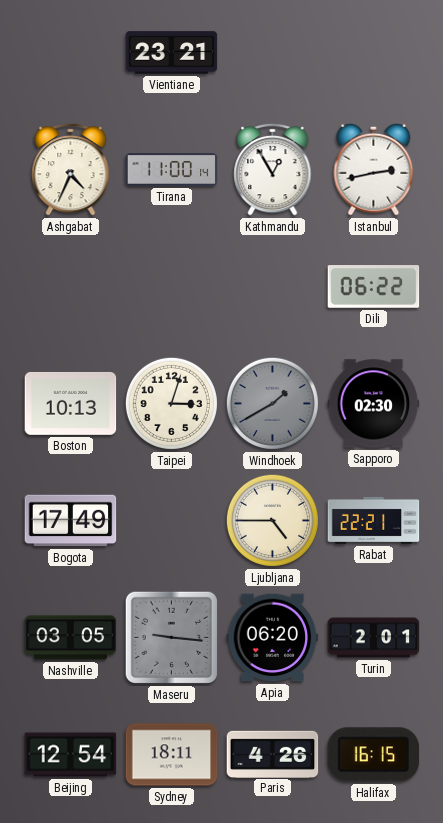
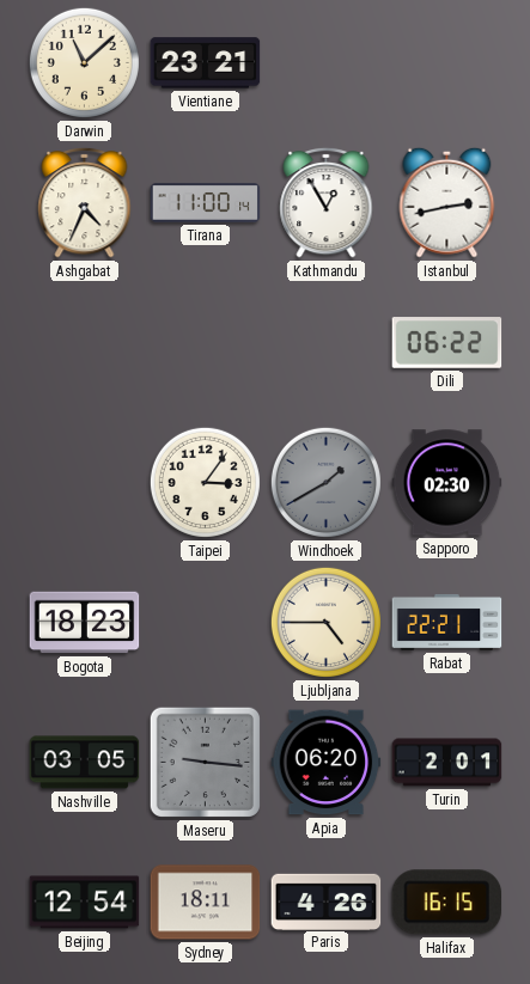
Darwin: none -> 11:08
Boston: 10:13 -> none
Taipei: 3:03 -> 3:06
Bogota: 17:49 -> 18:23
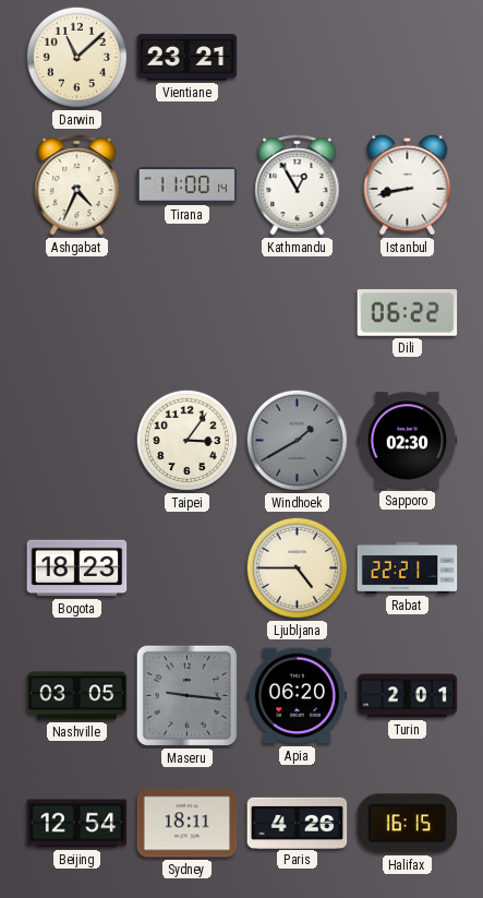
Istanbul: 2:43 -> 8:43
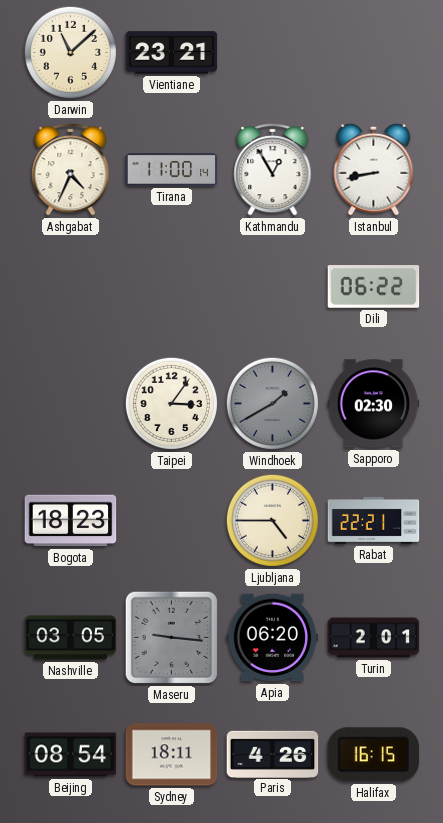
Beijing: 12:54 -> 08:54
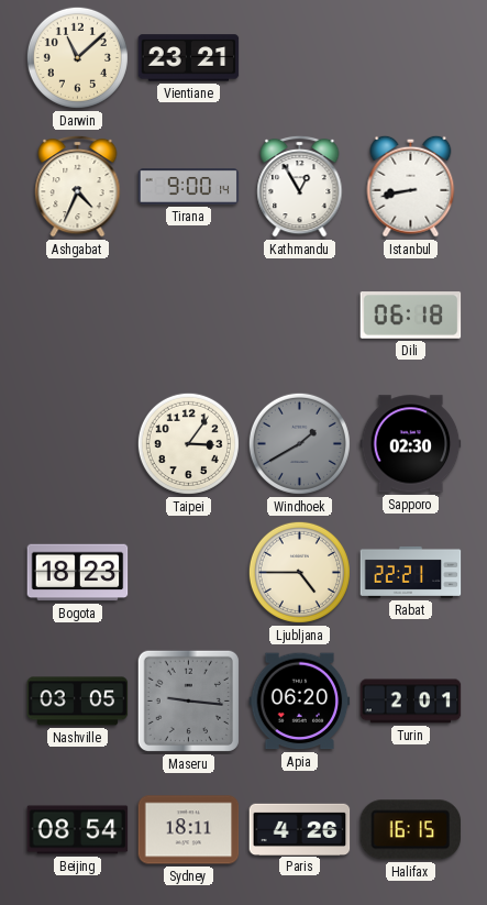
Tirana: 11:00 -> 9:00
Dili: 06:22 -> 06:18
